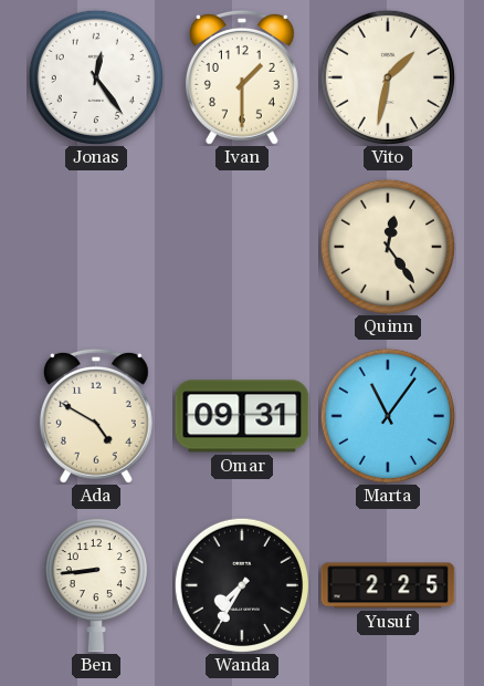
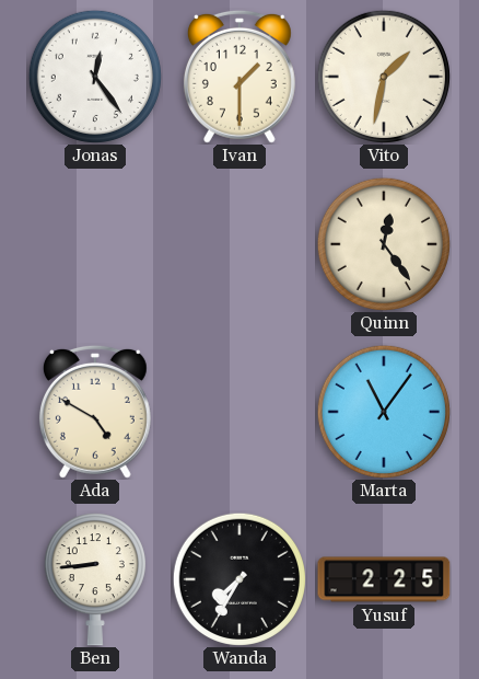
Omar: 09:31 -> none
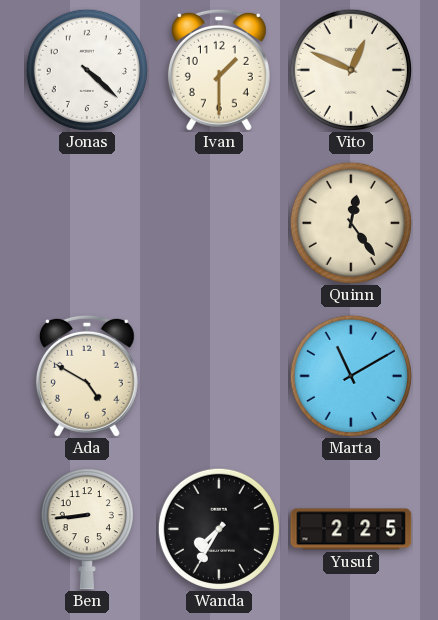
Jonas: 12:24 -> 4:22
Vito: 1:32 -> 12:49
Marta: 11:06 -> 11:10
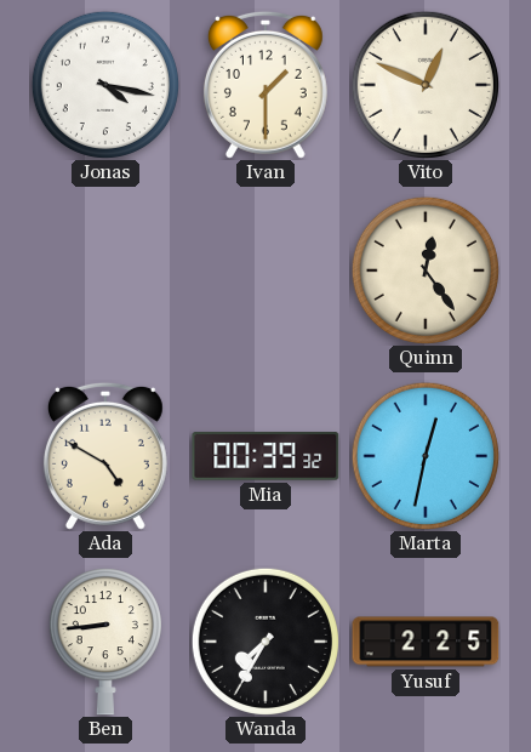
Jonas: 4:22 -> 4:17
Mia: none -> 00:39
Marta: 11:10 -> 12:32
